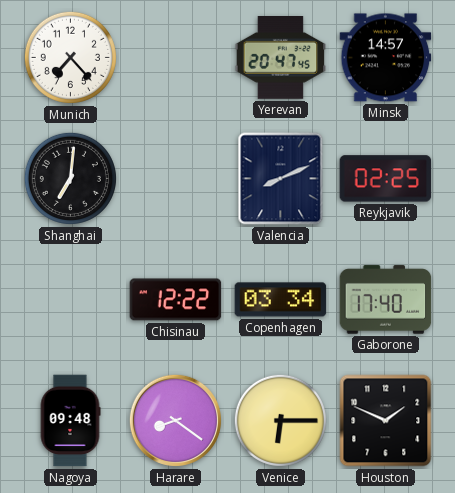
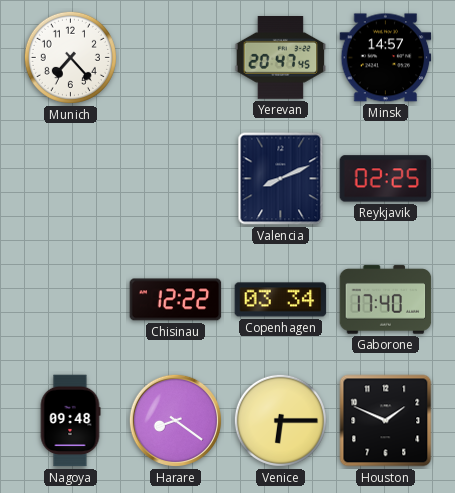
Shanghai: 7:01 -> none
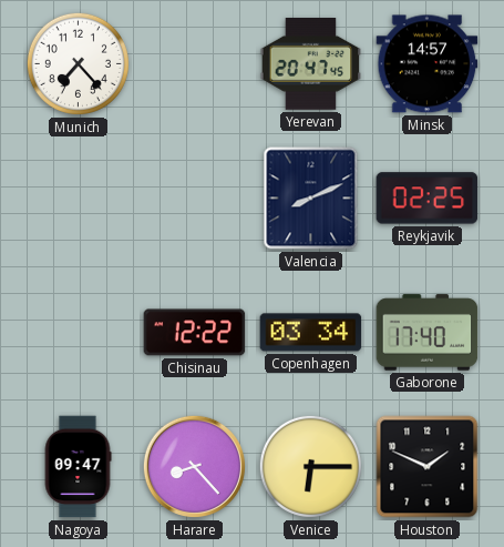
Nagoya: 09:48 -> 09:47
Harare: 8:21 -> 8:23
